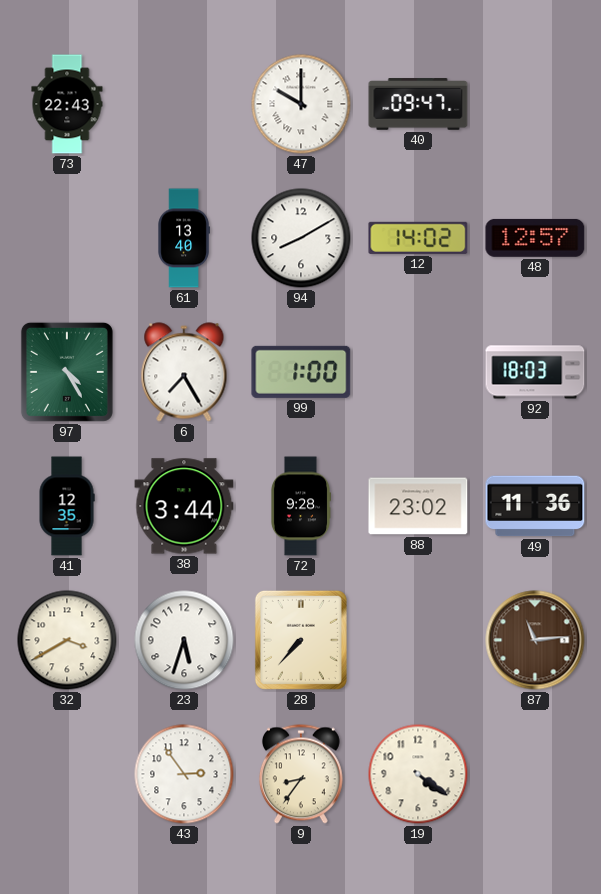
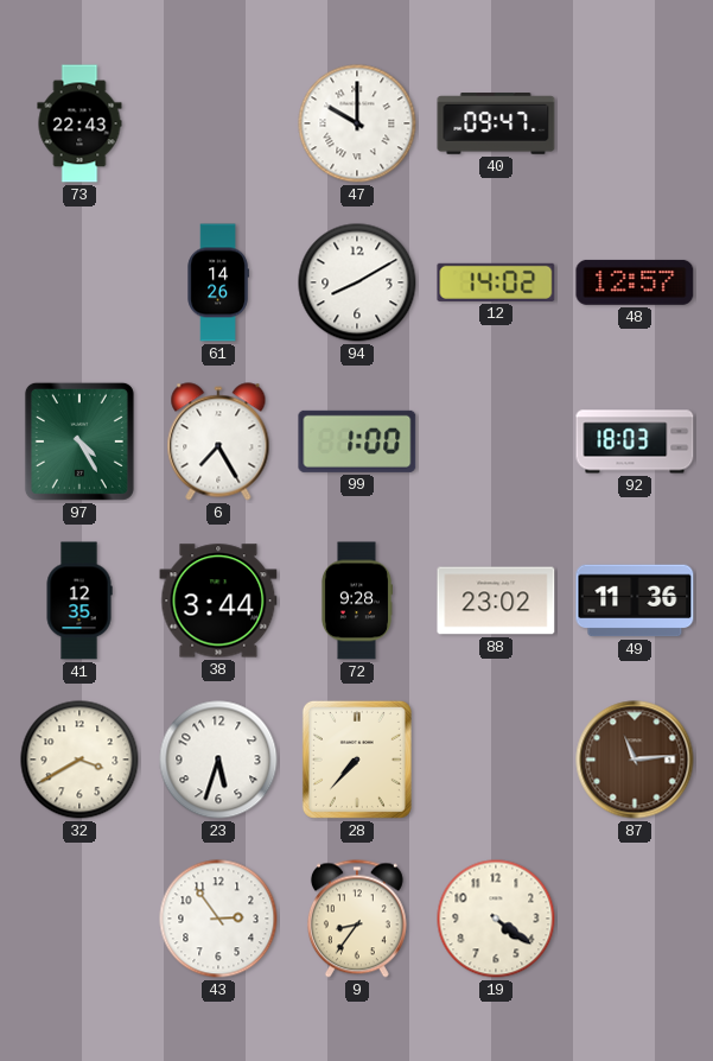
61: 13:40 -> 14:26
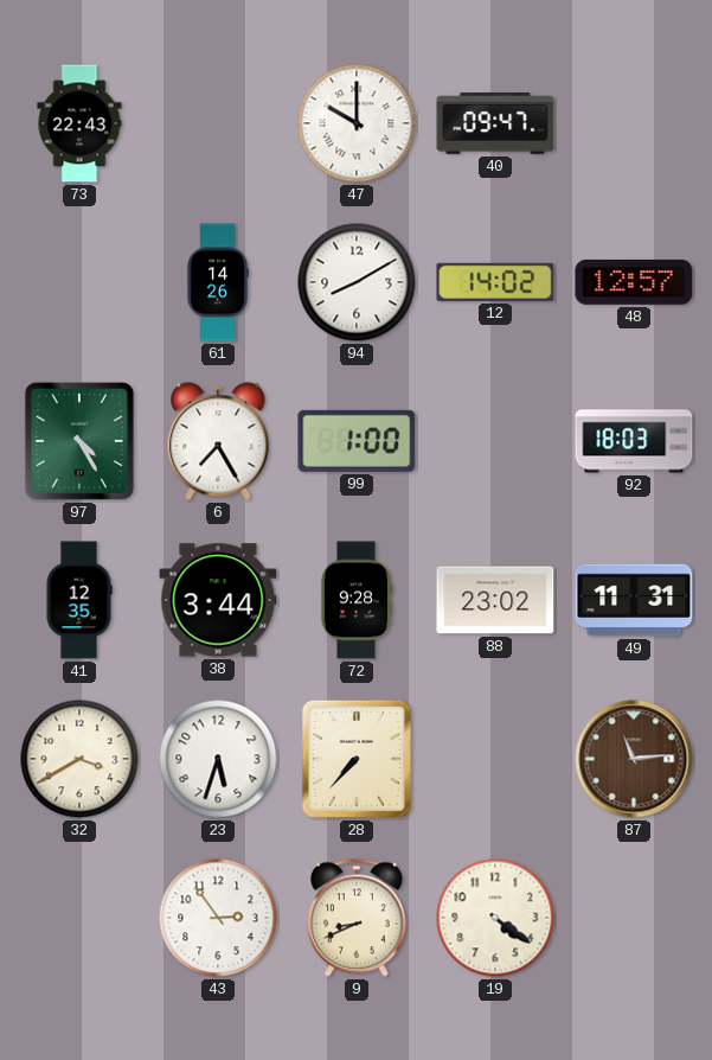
49: 11:36 -> 11:31
9: 8:36 -> 8:41
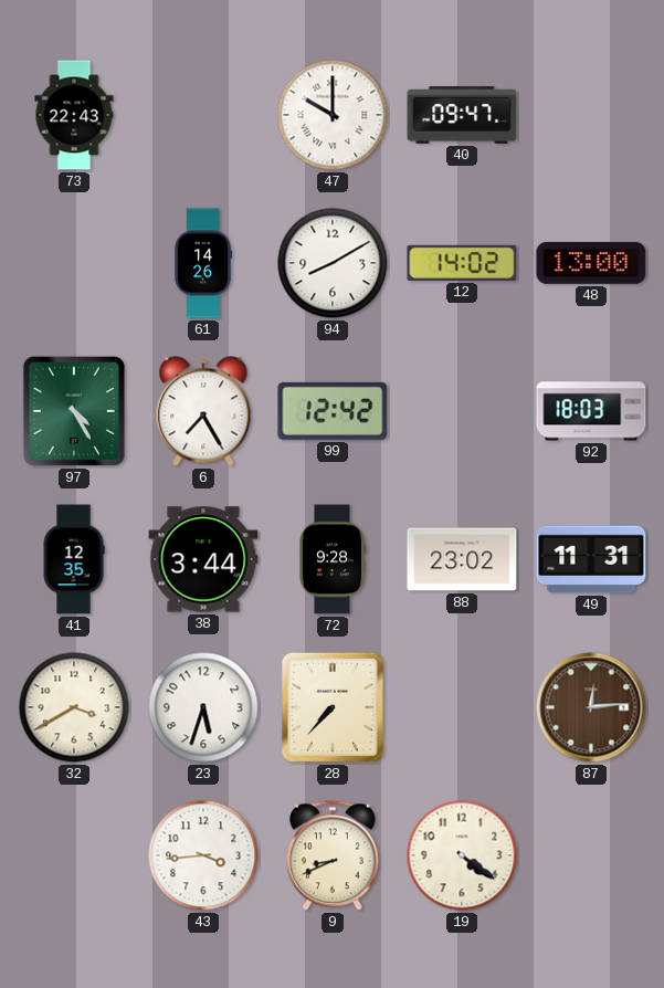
48: 12:57 -> 13:00
99: 1:00 -> 12:42
87: 11:14 -> 12:14
43: 2:54 -> 3:44
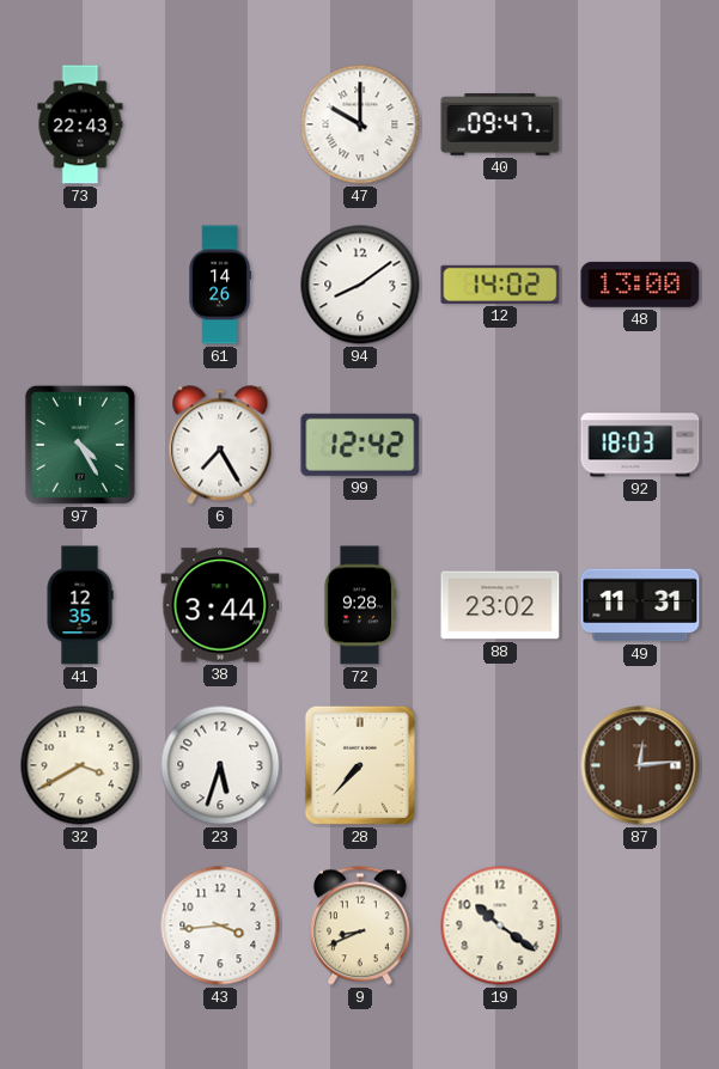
94: 8:10 -> 8:09
19: 4:21 -> 10:21
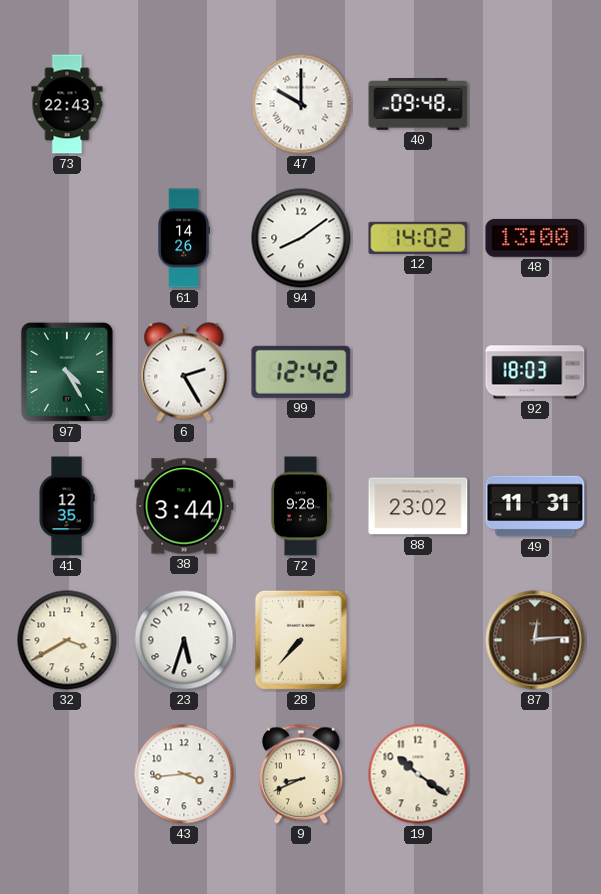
40: 09:47 -> 09:48
6: 7:25 -> 2:25
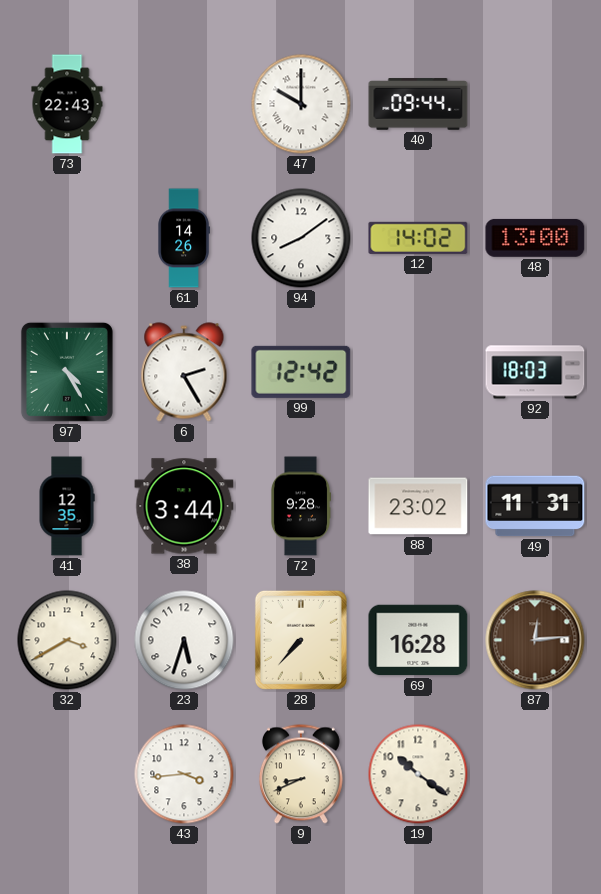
40: 09:48 -> 09:44
69: none -> 16:28
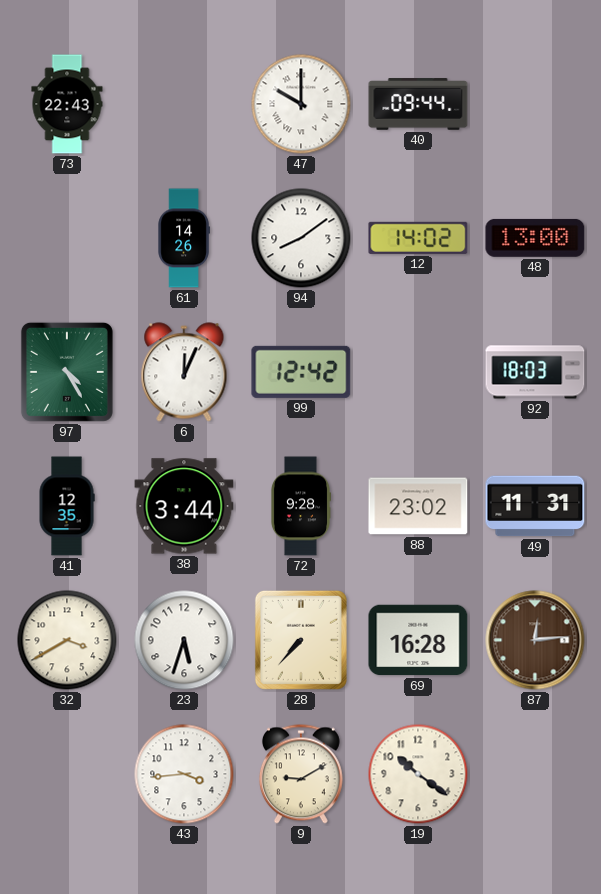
6: 2:25 -> 12:04
9: 8:41 -> 9:10
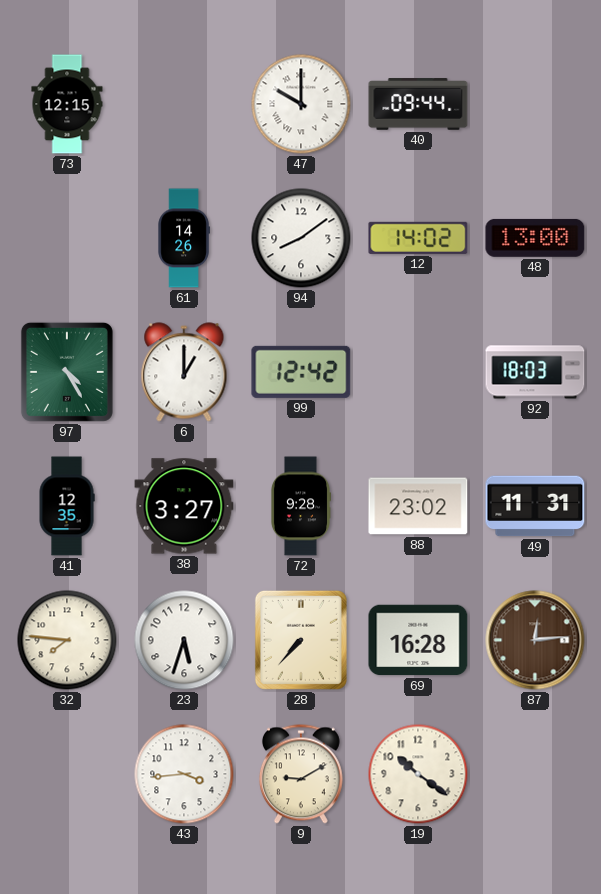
73: 22:43 -> 12:15
6: 12:04 -> 1:00
38: 3:44 -> 3:27
32: 3:40 -> 7:46
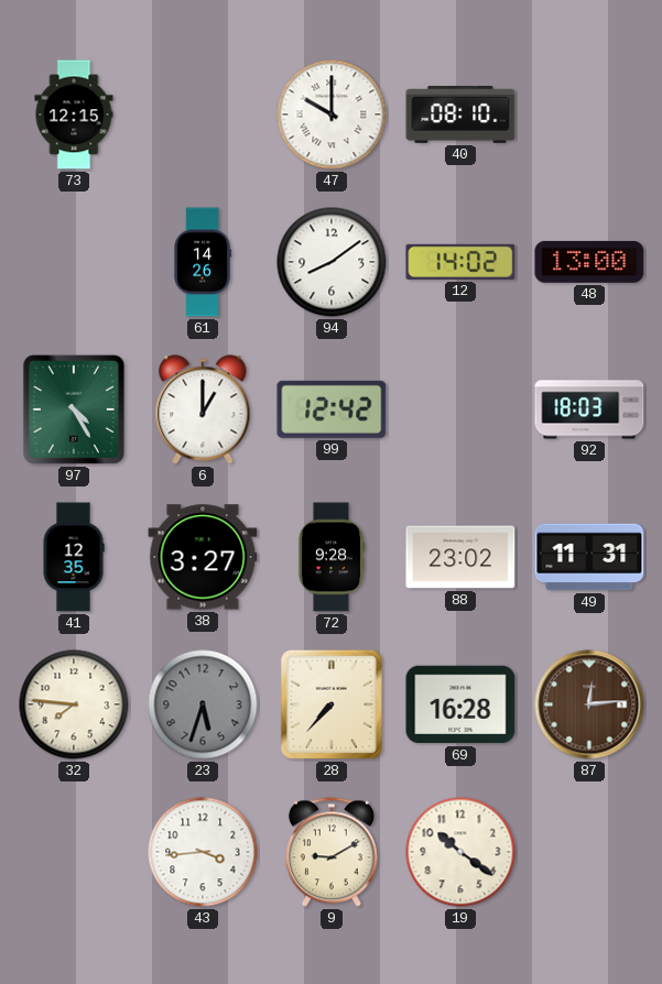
40: 09:44 -> 08:10
23 dial: white -> grey
